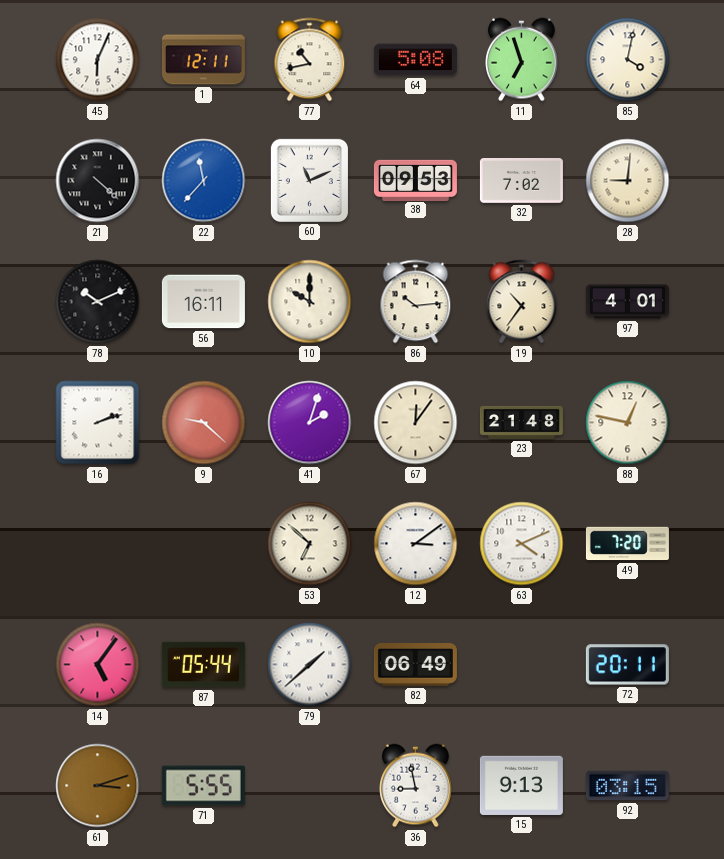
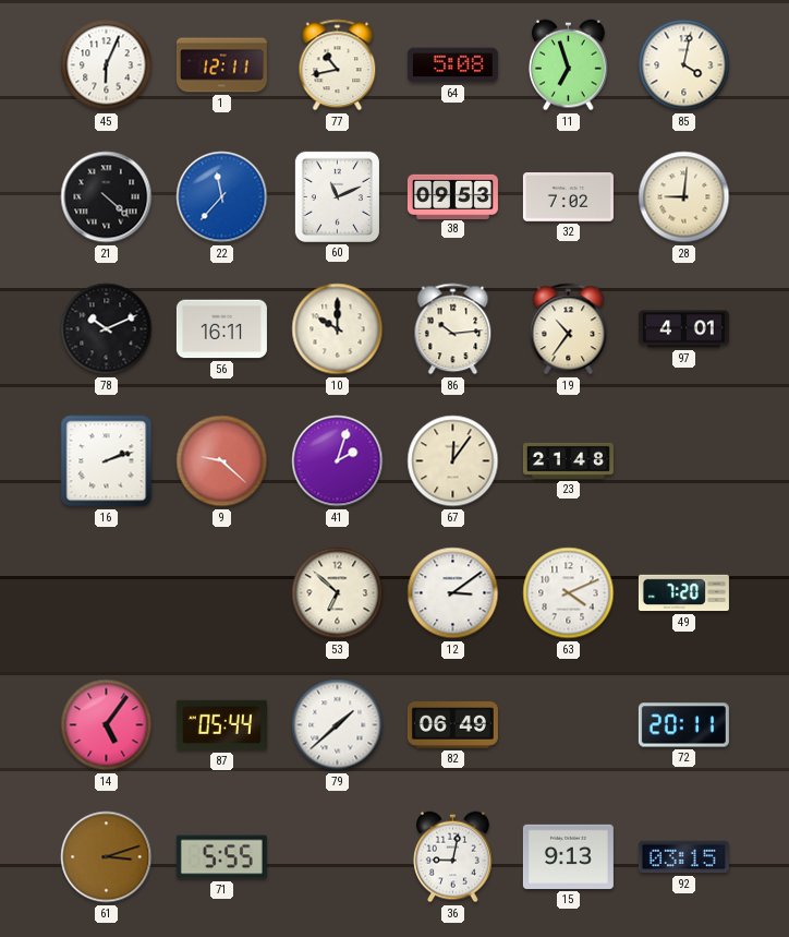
88: 12:47 -> none
36: 8:58 -> 9:02
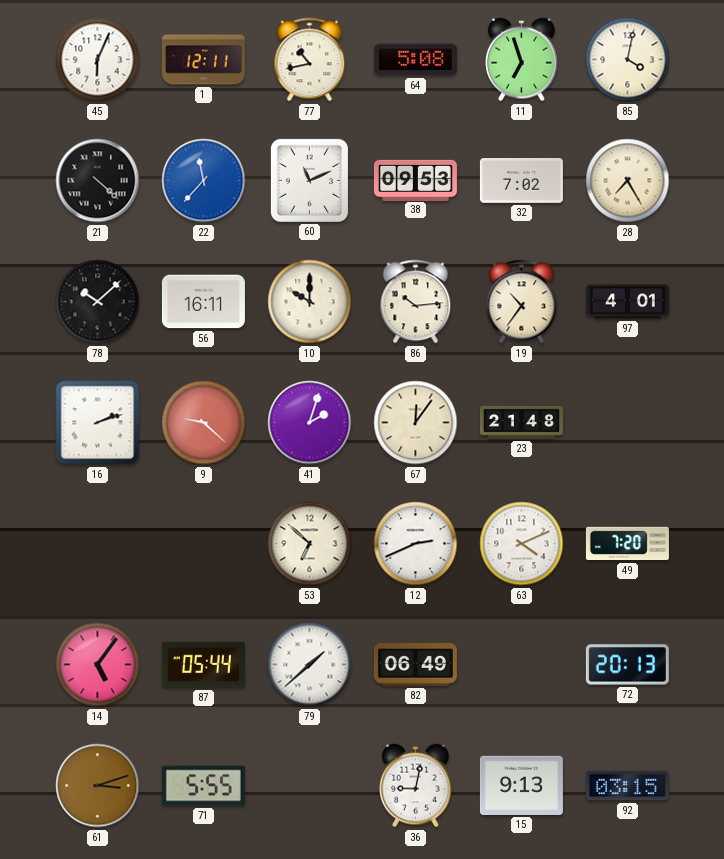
28: 9:01 -> 7:25
78: 10:11 -> 10:08
12: 3:09 -> 2:41
72: 20:11 -> 20:13
